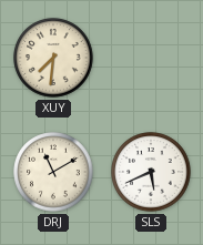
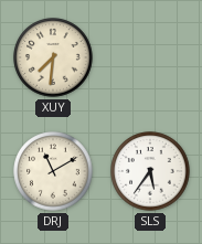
SLS: 5:41 -> 5:36
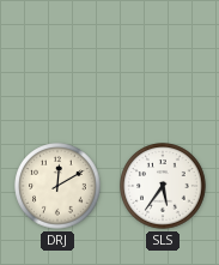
XUY: 7:31 -> none
DRJ: 11:10 -> 12:10
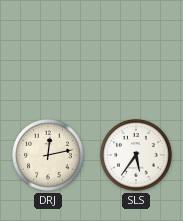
DRJ: 12:10 -> 12:13
